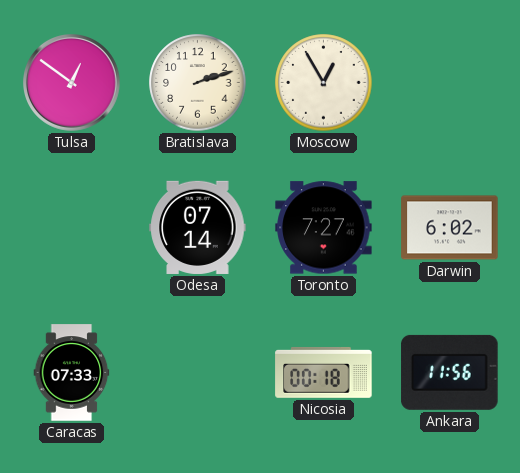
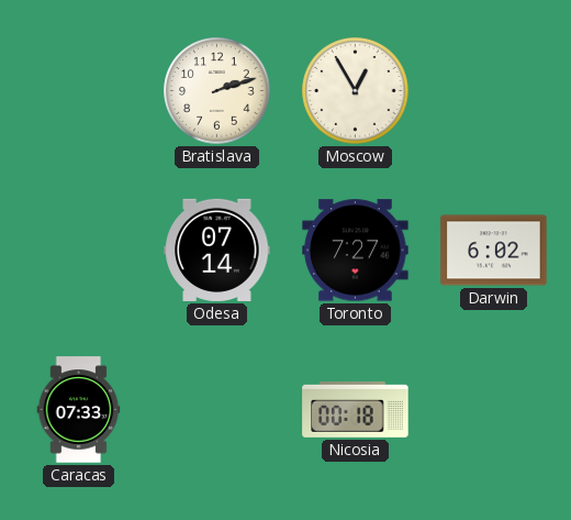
Tulsa: 12:51 -> none
Ankara: 11:56 -> none
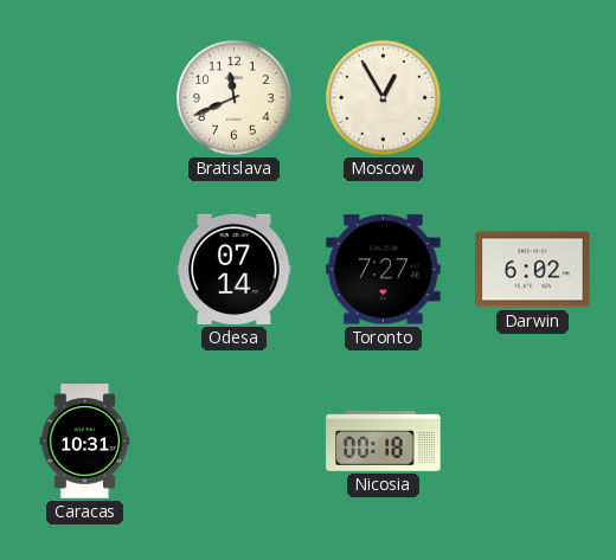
Bratislava: 2:12 -> 11:41
Caracas: 07:33 -> 10:31
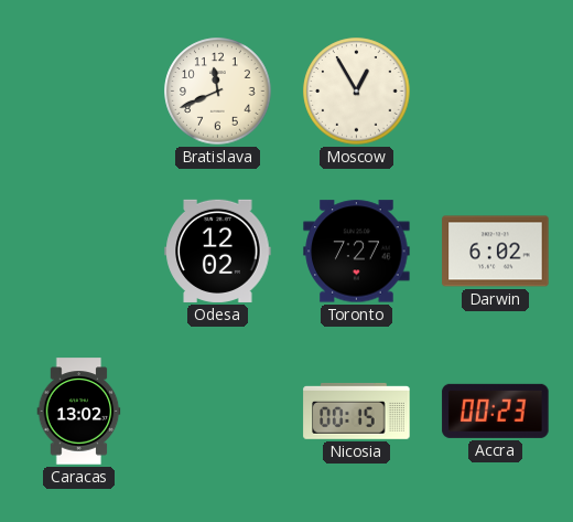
Odesa: 07:14 -> 12:02
Caracas: 10:31 -> 13:02
Nicosia: 00:18 -> 00:15
Accra: none -> 00:23
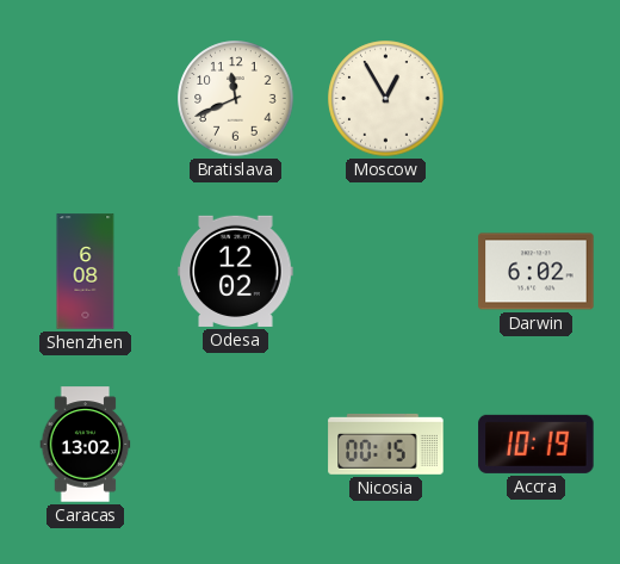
Shenzhen: none -> 6:08
Toronto: 7:27 -> none
Accra: 00:23 -> 10:19
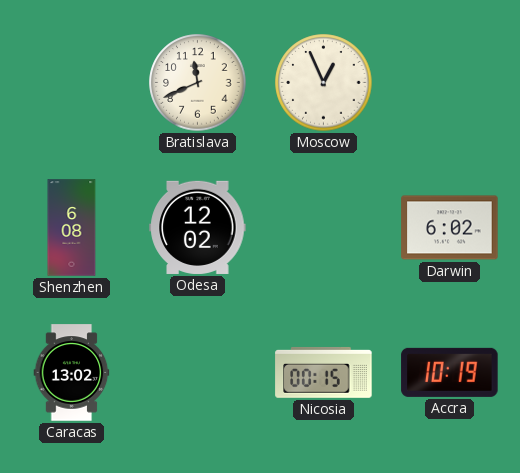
Moscow: 12:55 -> 12:56
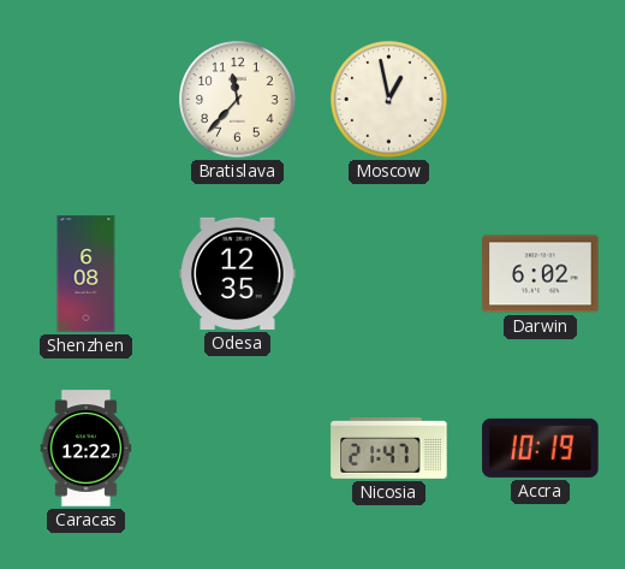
Bratislava: 11:41 -> 11:37
Moscow: 12:56 -> 12:58
Odesa: 12:02 -> 12:35
Caracas: 13:02 -> 12:22
Nicosia: 00:15 -> 21:47
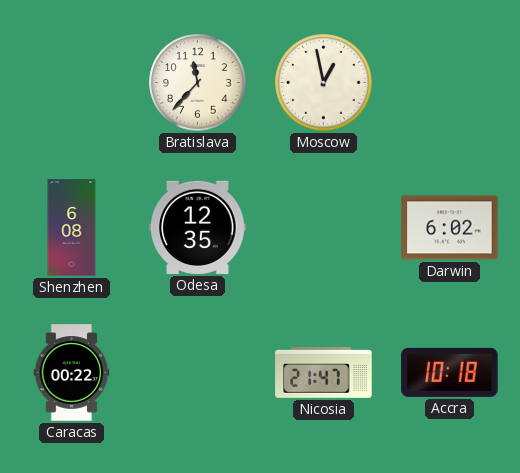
Caracas: 12:22 -> 00:22
Accra: 10:19 -> 10:18
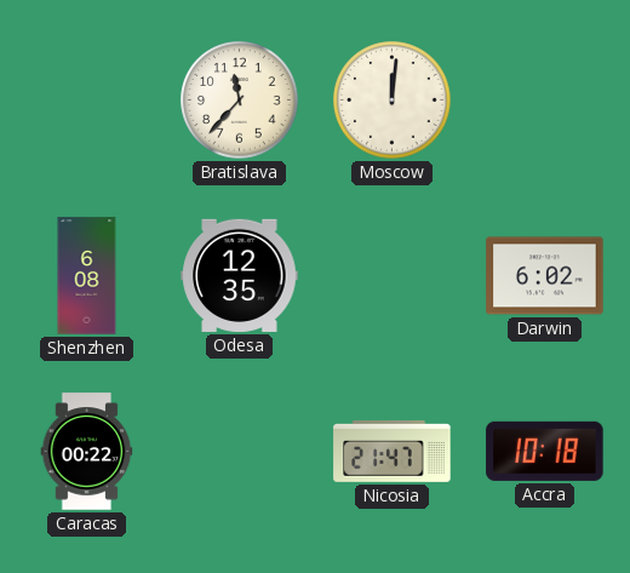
Moscow: 12:58 -> 12:01
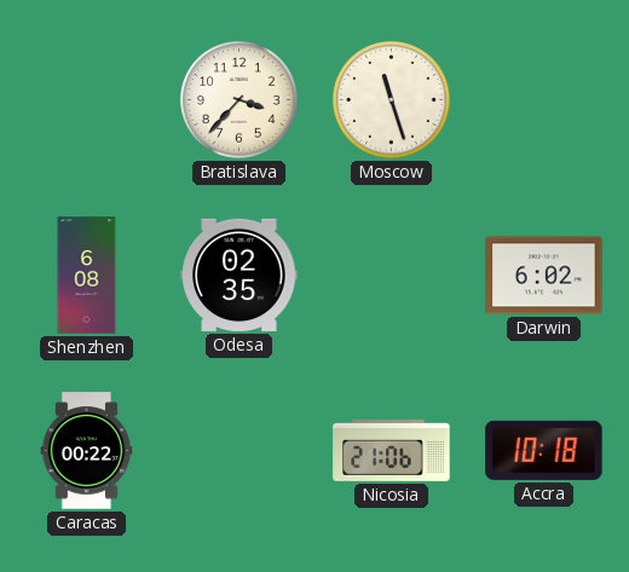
Bratislava: 11:37 -> 3:37
Moscow: 12:01 -> 11:27
Odesa: 12:35 -> 02:35
Nicosia: 21:47 -> 21:06
